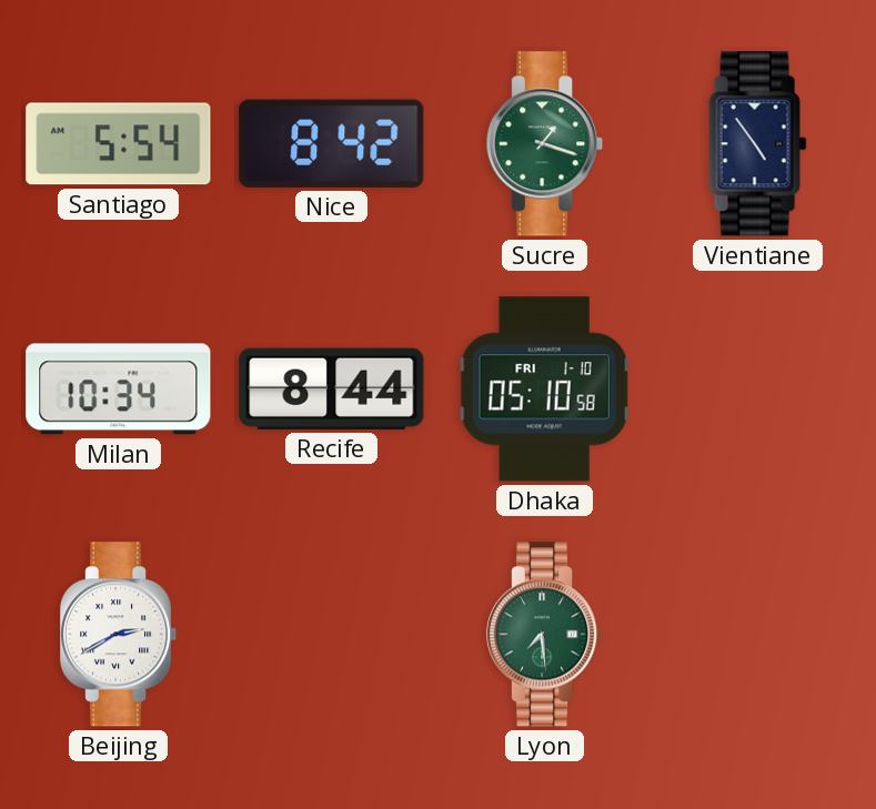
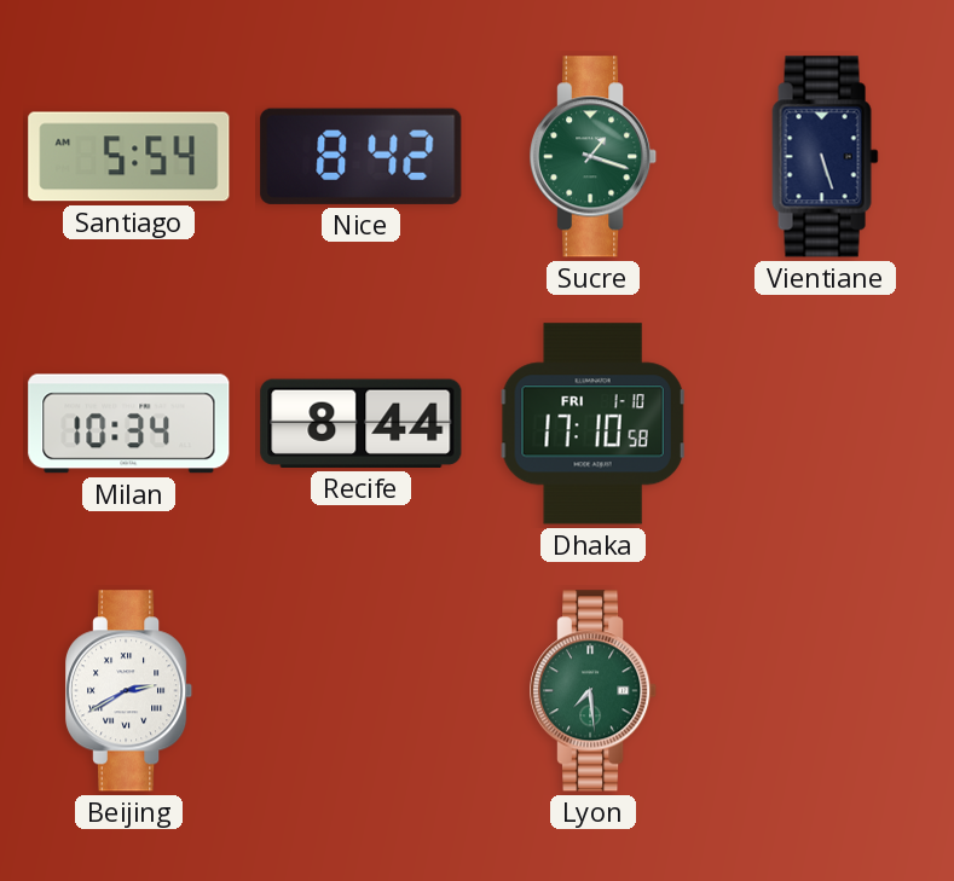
Vientiane: 4:54 -> 5:27
Dhaka: 05:10 -> 17:10
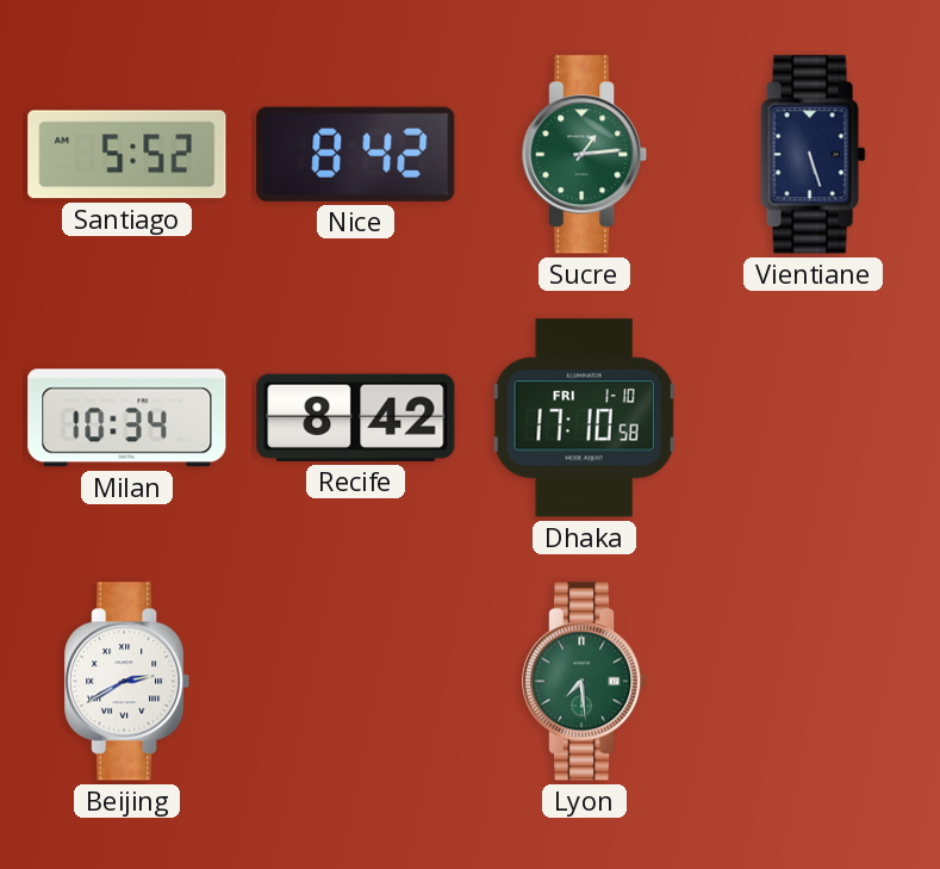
Santiago: 5:54 -> 5:52
Sucre: 1:18 -> 1:14
Recife: 8:44 -> 8:42
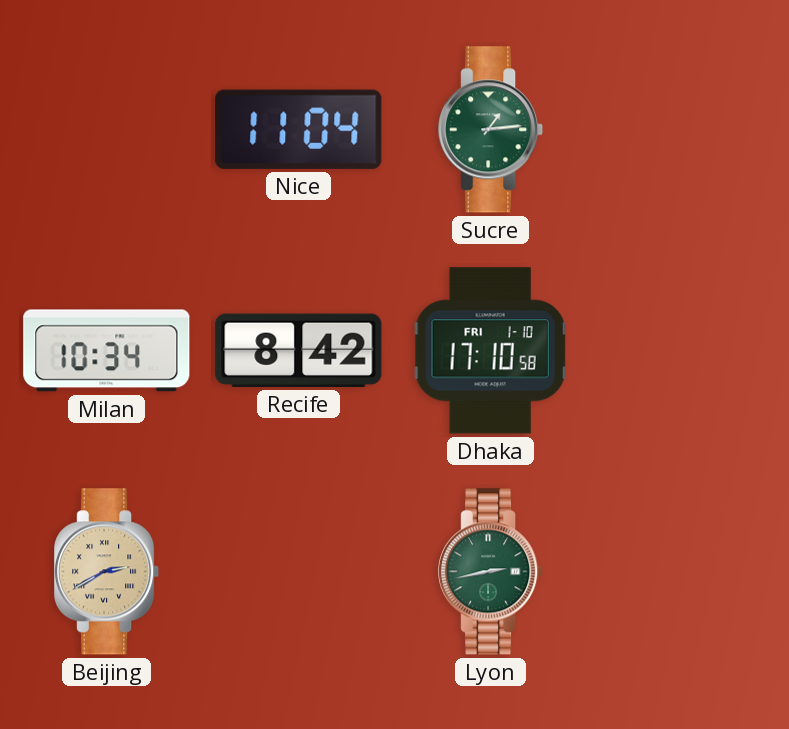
Santiago: 5:52 -> none
Nice: 8:42 -> 11:04
Vientiane: 5:27 -> none
Beijing dial: white -> champagne
Lyon: 7:29 -> 2:43
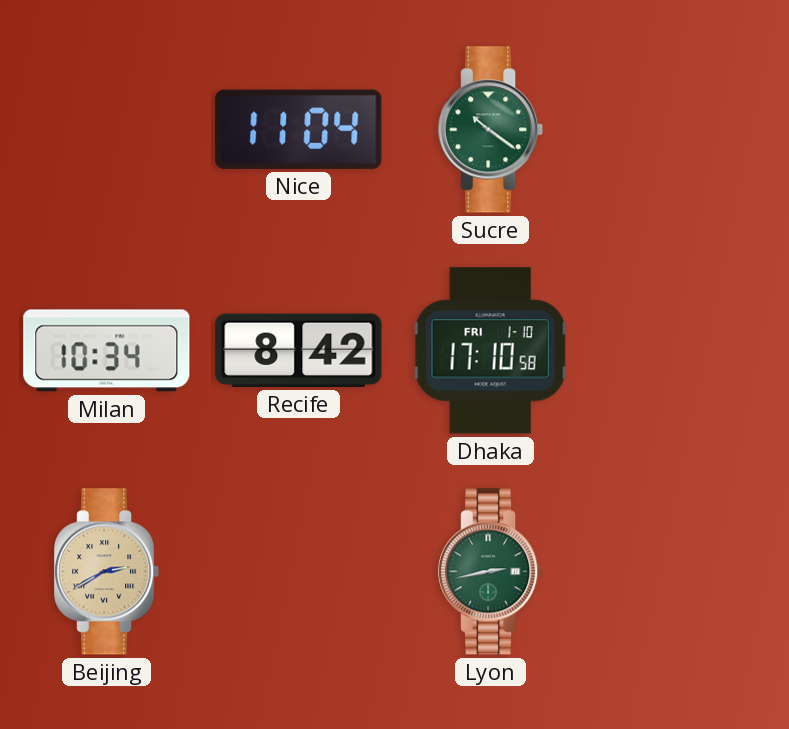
Sucre: 1:14 -> 10:21
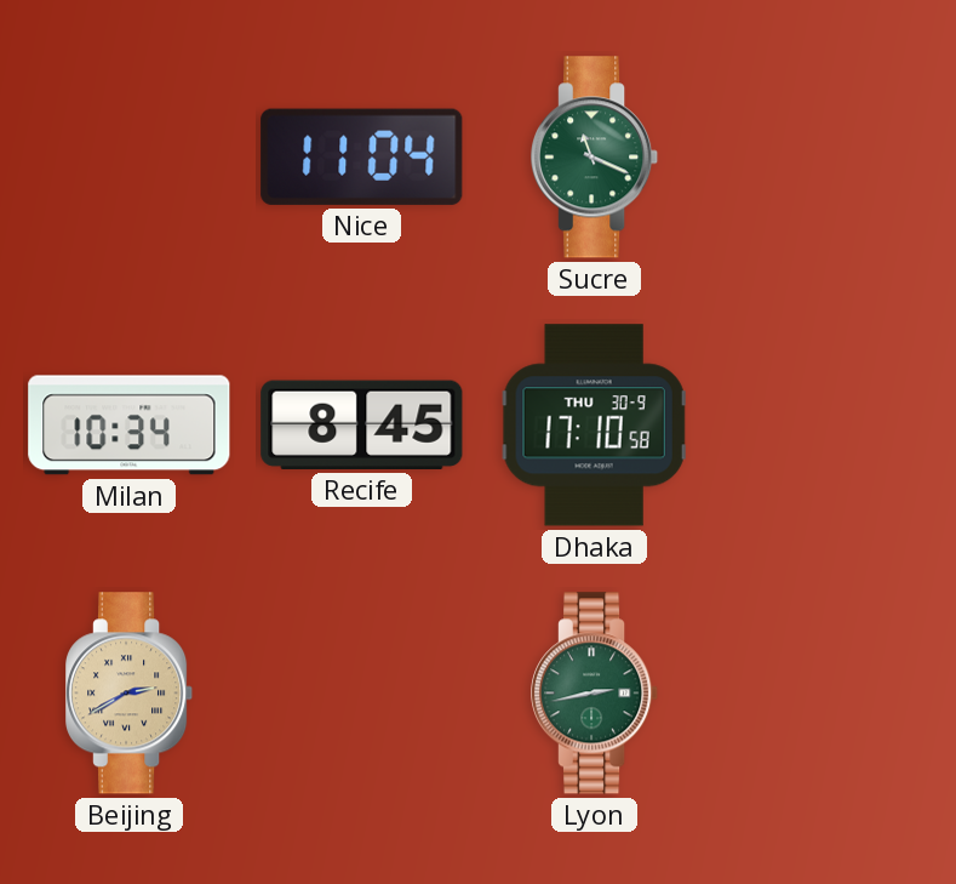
Sucre: 10:21 -> 11:19
Recife: 8:42 -> 8:45
Dhaka date: FRI 1-10 -> THU 30-9
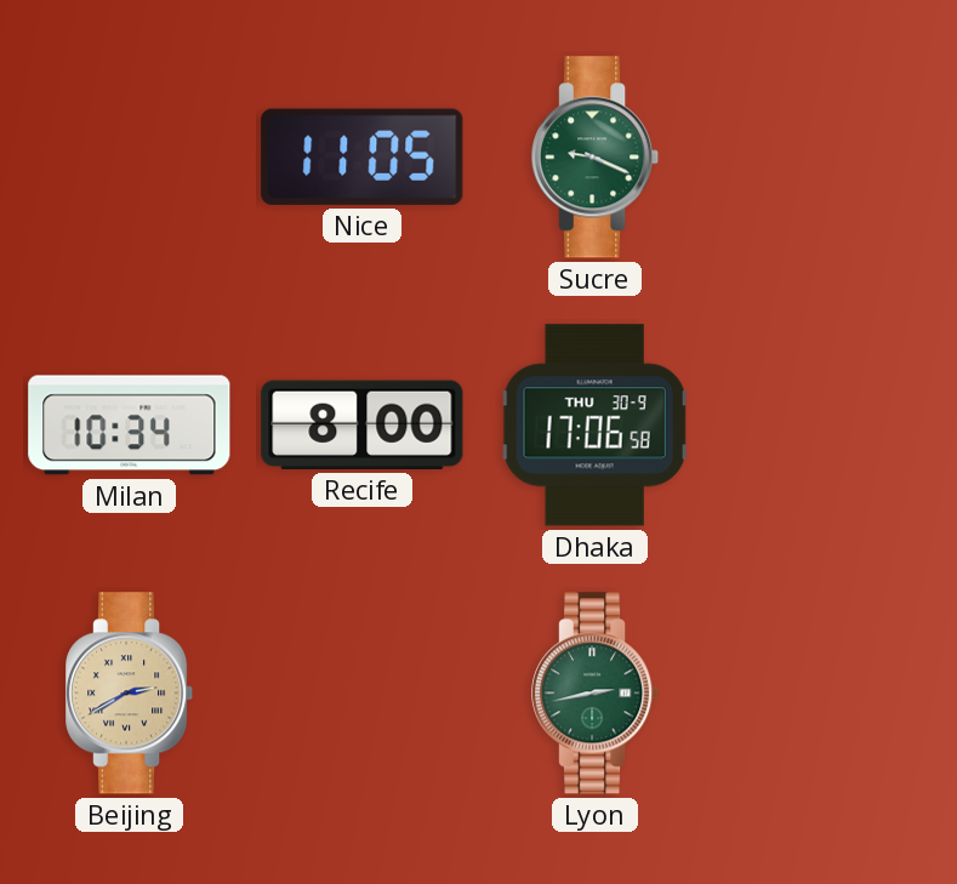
Nice: 11:04 -> 11:05
Sucre: 11:19 -> 9:19
Recife: 8:45 -> 8:00
Dhaka: 17:10 -> 17:06
